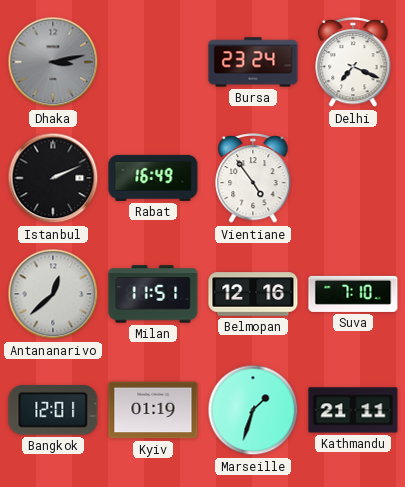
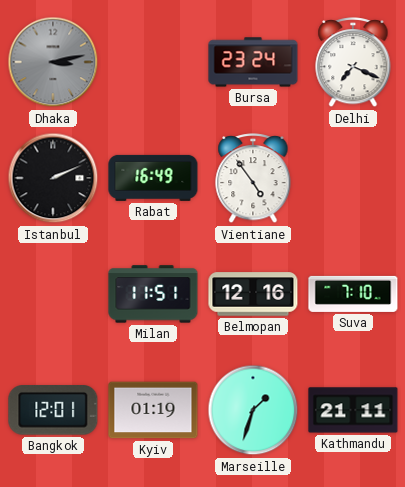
Antananarivo: 12:38 -> none
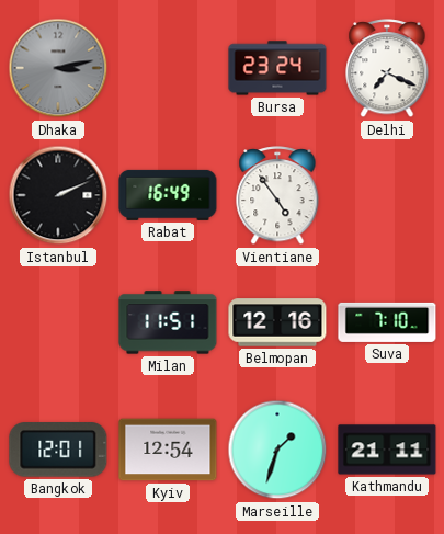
Kyiv: 01:19 -> 12:54
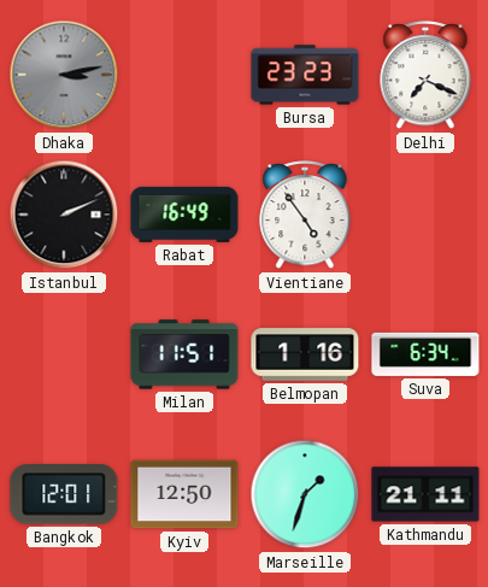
Bursa: 23:24 -> 23:23
Belmopan: 12:16 -> 1:16
Suva: 7:10 -> 6:34
Kyiv: 12:54 -> 12:50
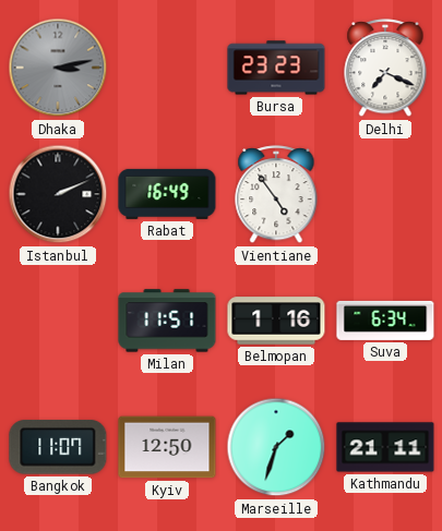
Bangkok: 12:01 -> 11:07
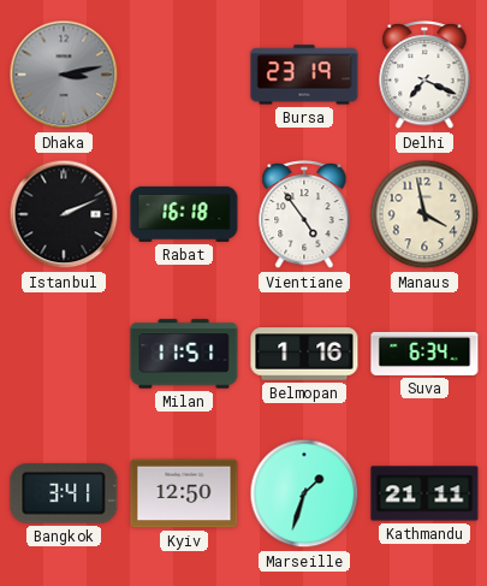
Bursa: 23:23 -> 23:19
Rabat: 16:49 -> 16:18
Manaus: none -> 3:58
Bangkok: 11:07 -> 3:41
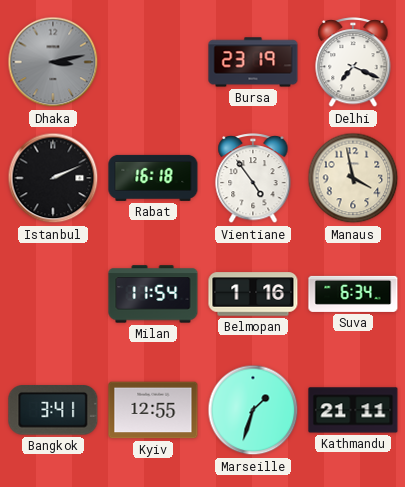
Milan: 11:51 -> 11:54
Kyiv: 12:50 -> 12:55
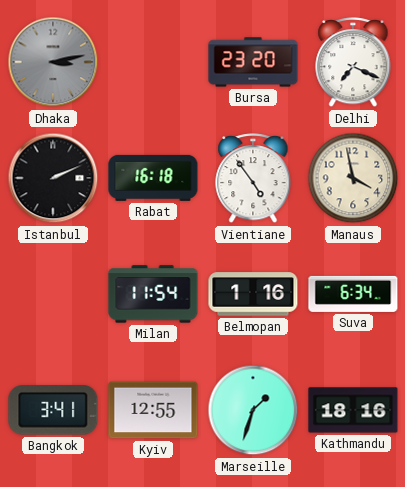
Bursa: 23:19 -> 23:20
Kathmandu: 21:11 -> 18:16
